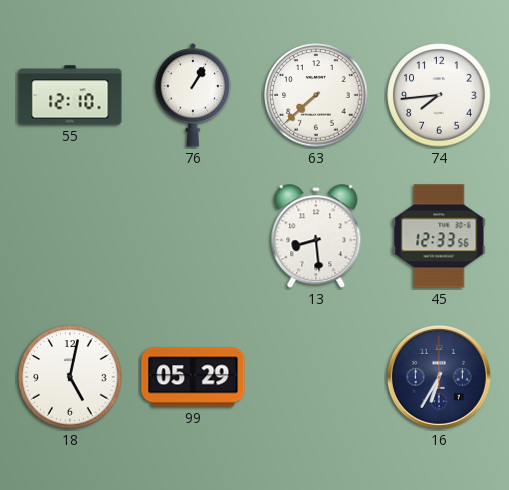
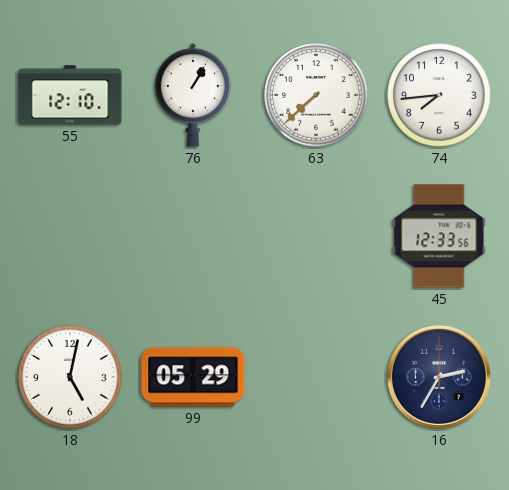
13: 8:29 -> none
16: 6:35 -> 2:35
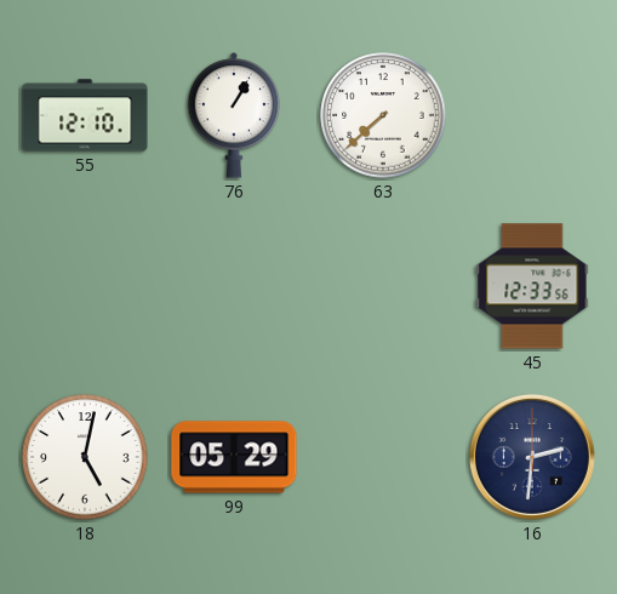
74: 7:44 -> none
16: 2:35 -> 2:31
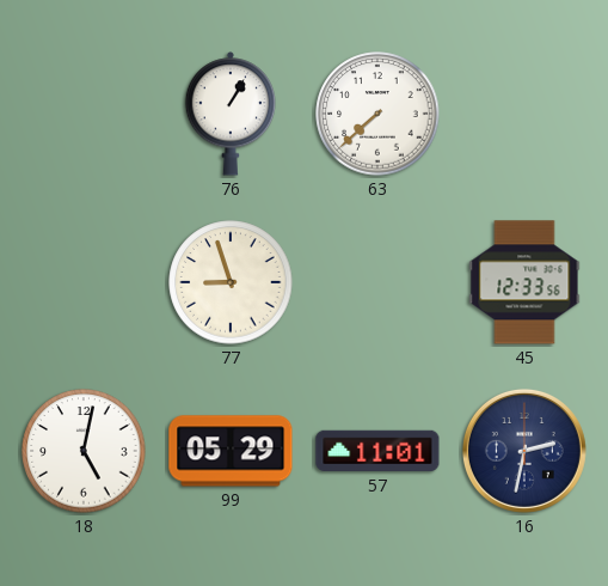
55: 12:10 -> none
77: none -> 8:57
57: none -> 11:01
16: 2:31 -> 2:32
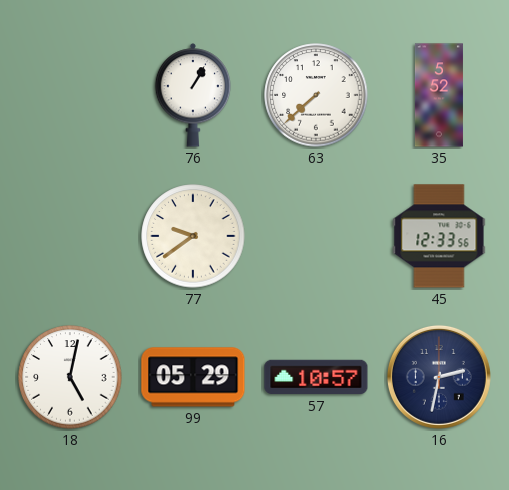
35: none -> 5:52
77: 8:57 -> 9:39
57: 11:01 -> 10:57
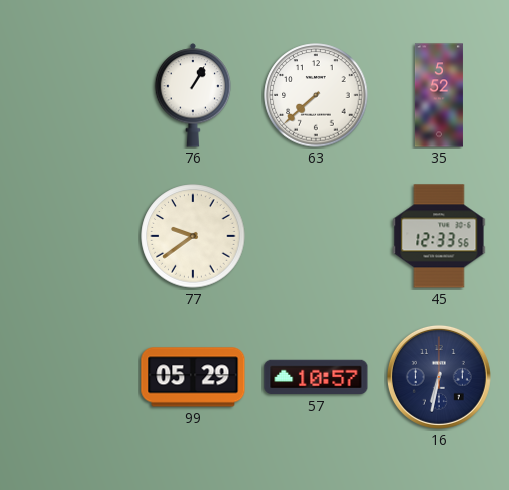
18: 5:02 -> none
16: 2:32 -> 6:32
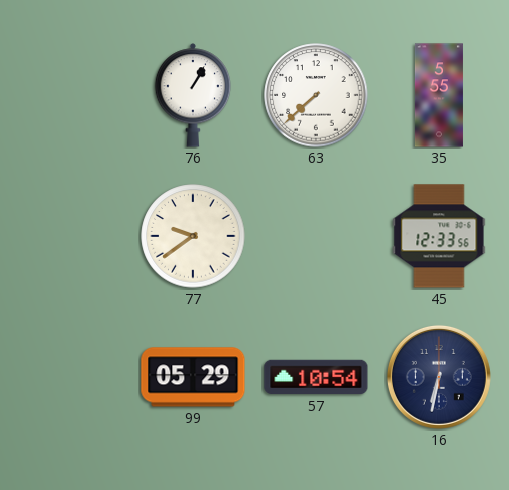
35: 5:52 -> 5:55
57: 10:57 -> 10:54
